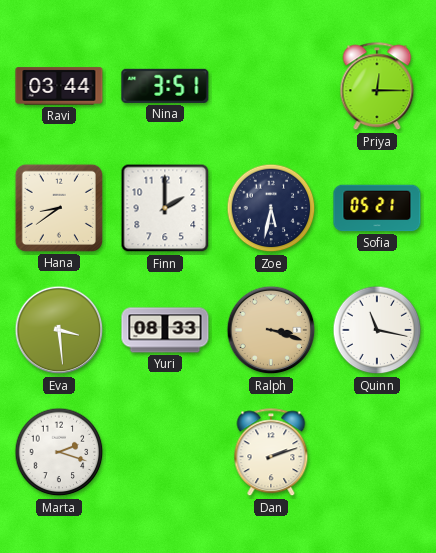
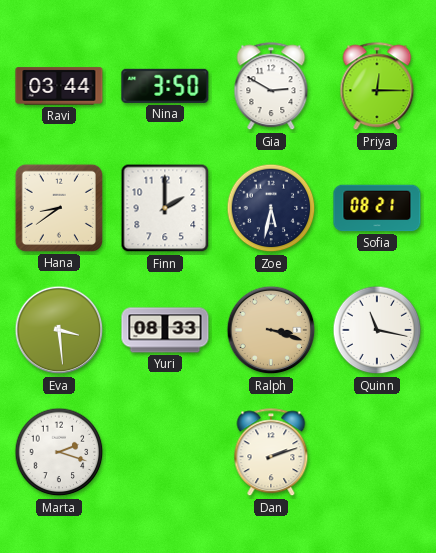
Nina: 3:51 -> 3:50
Gia: none -> 2:50
Sofia: 05:21 -> 08:21
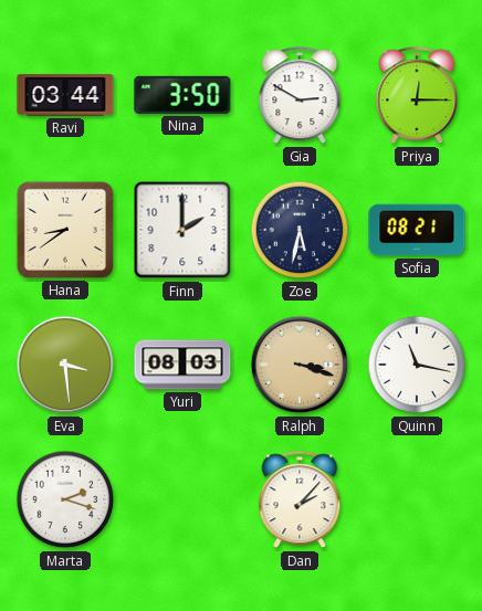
Yuri: 08:33 -> 08:03
Dan: 2:12 -> 2:07
